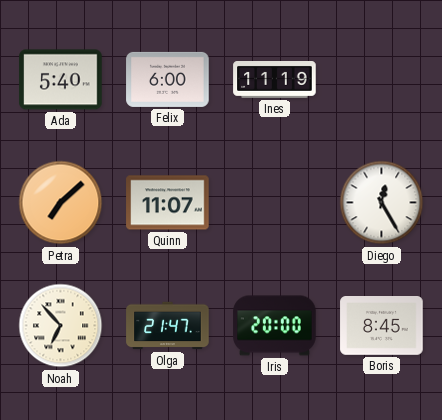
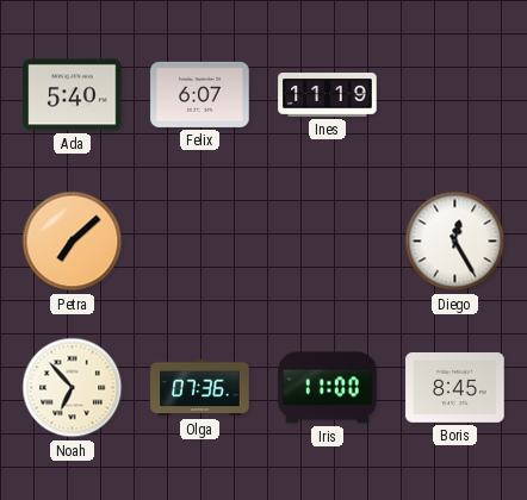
Felix: 6:00 -> 6:07
Quinn: 11:07 -> none
Olga: 21:47 -> 07:36
Iris: 20:00 -> 11:00
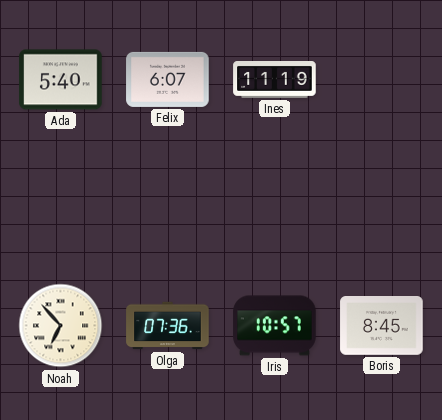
Petra: 7:08 -> none
Diego: 12:25 -> none
Iris: 11:00 -> 10:57
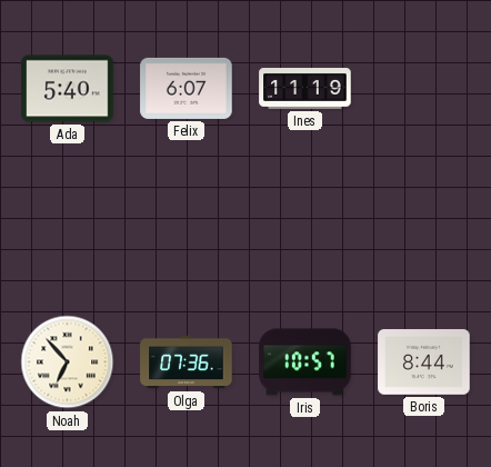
Boris: 8:45 -> 8:44
